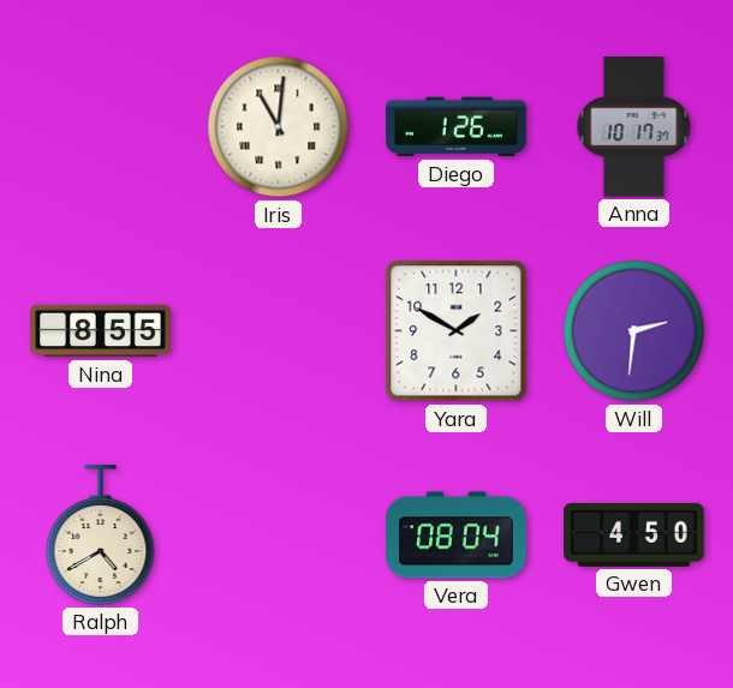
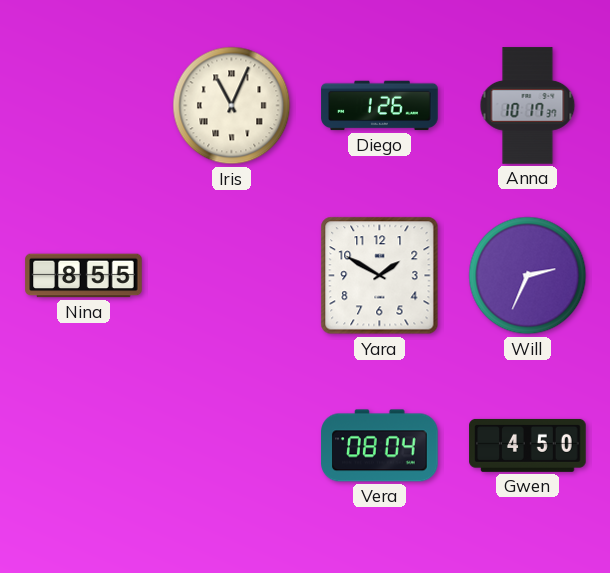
Iris: 11:01 -> 11:04
Will: 2:31 -> 2:34
Ralph: 4:40 -> none
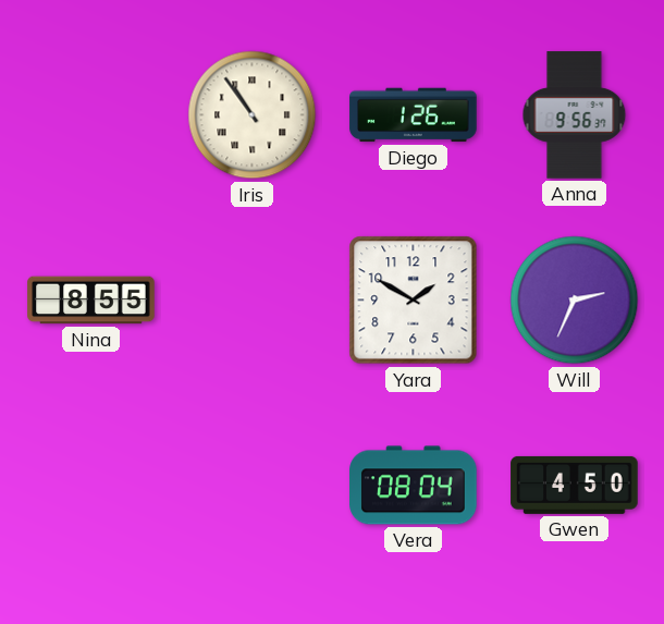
Iris: 11:04 -> 10:54
Anna: 10:17 -> 9:56
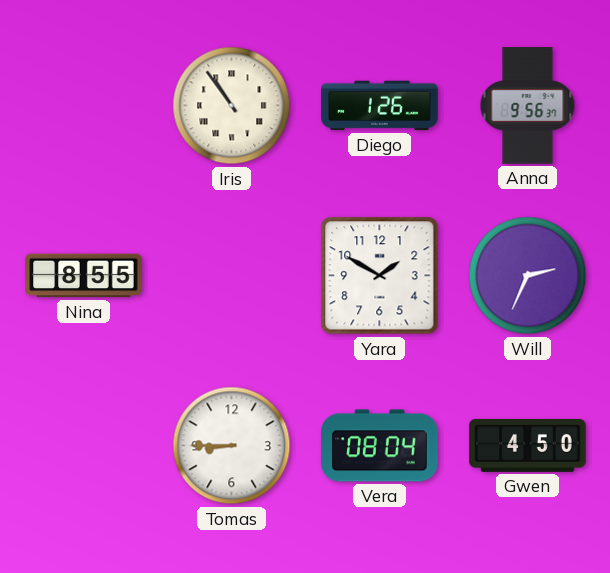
Tomas: none -> 8:45
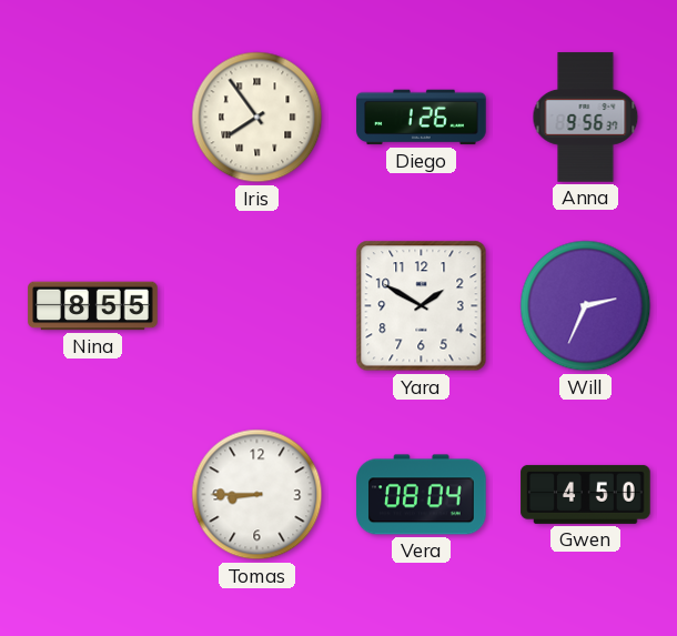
Iris: 10:54 -> 7:54
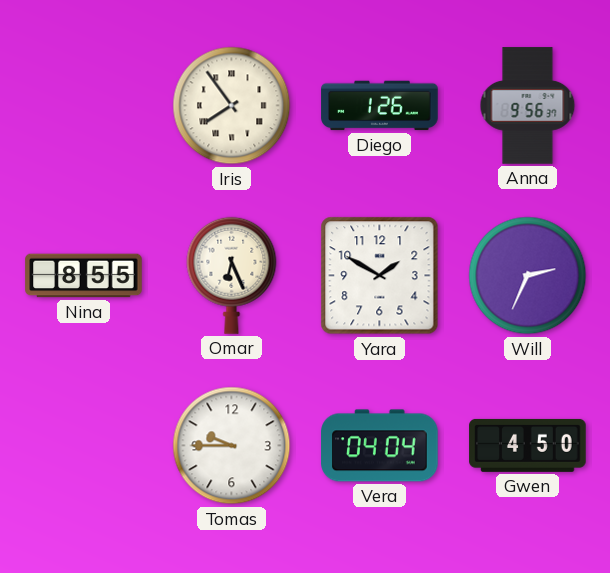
Omar: none -> 6:26
Tomas: 8:45 -> 9:45
Vera: 08:04 -> 04:04
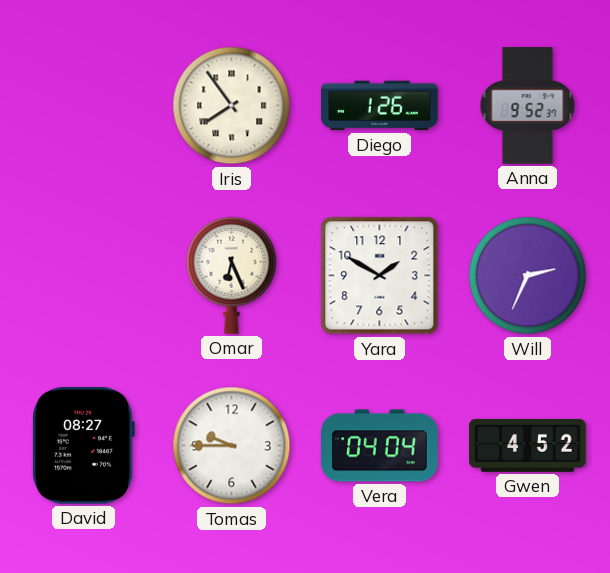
Anna: 9:56 -> 9:52
Nina: 8:55 -> none
David: none -> 08:27
Gwen: 4:50 -> 4:52
